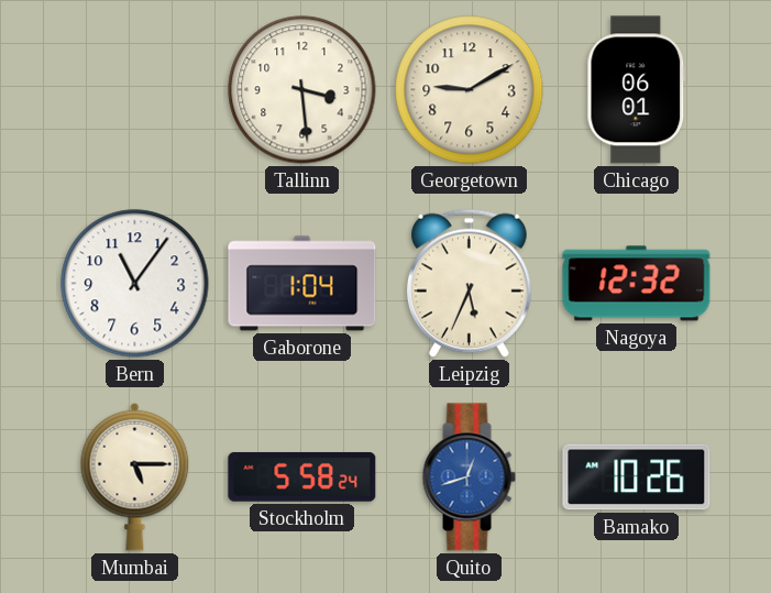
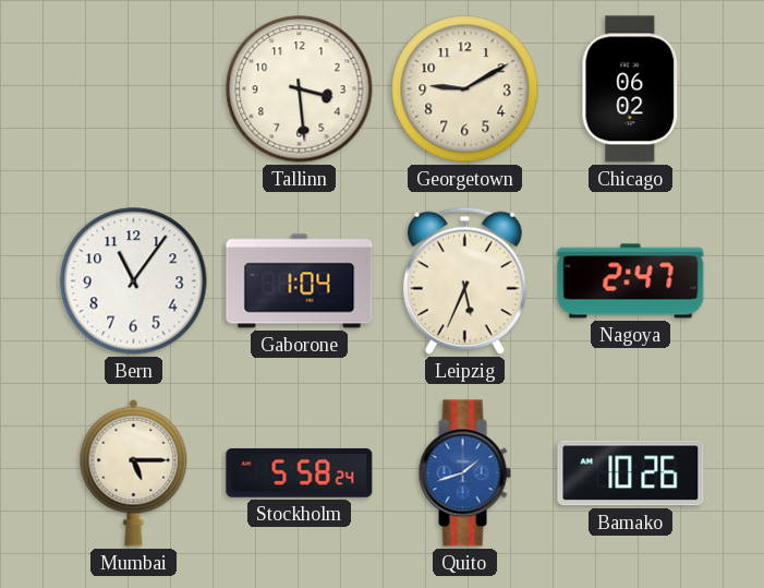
Chicago: 06:01 -> 06:02
Nagoya: 12:32 -> 2:47
Quito: 12:42 -> 1:42
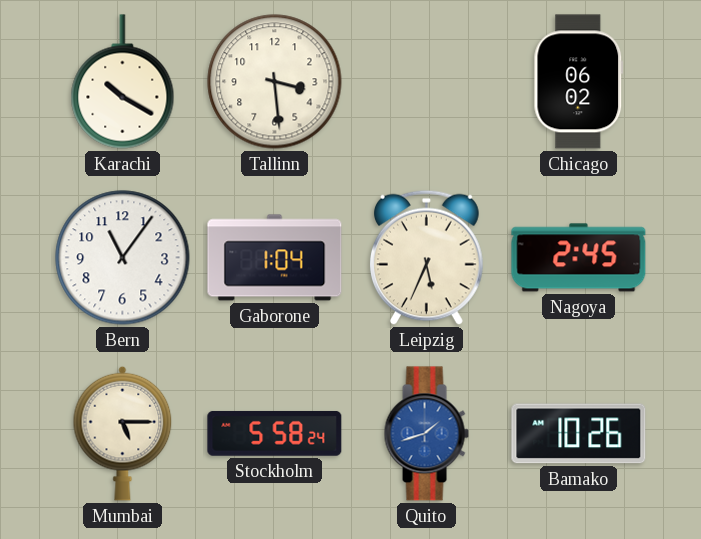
Karachi: none -> 10:20
Georgetown: 9:10 -> none
Nagoya: 2:47 -> 2:45
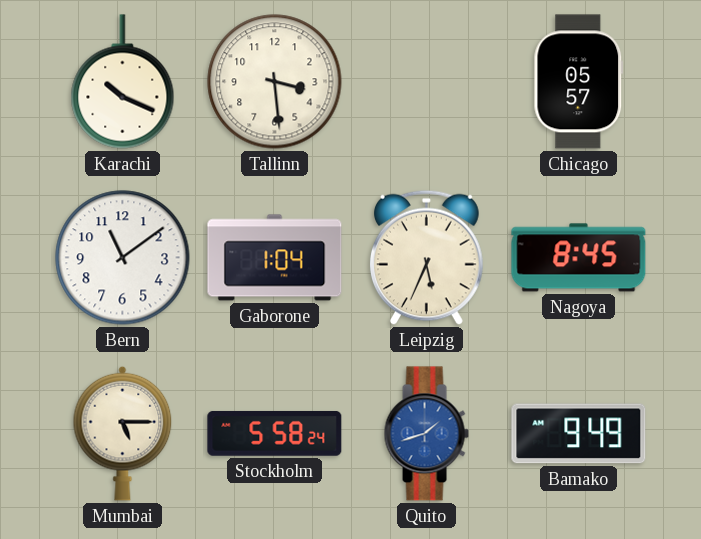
Karachi: 10:20 -> 10:19
Chicago: 06:02 -> 05:57
Bern: 11:06 -> 11:09
Nagoya: 2:45 -> 8:45
Bamako: 10:26 -> 9:49
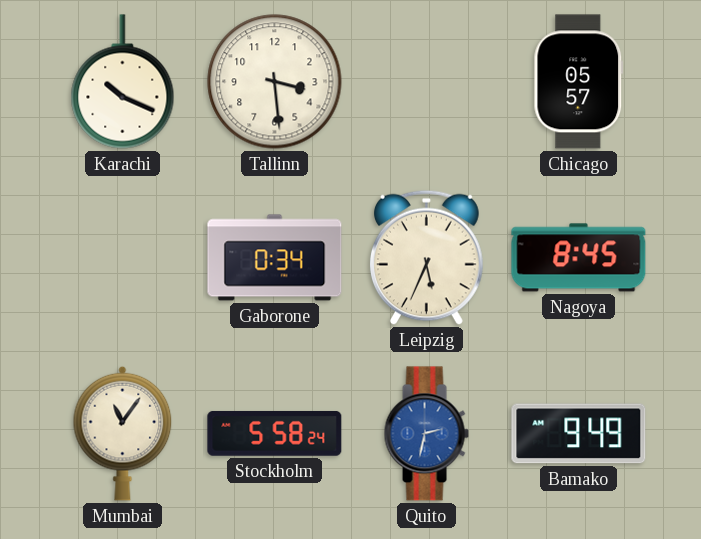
Bern: 11:09 -> none
Gaborone: 1:04 -> 0:34
Mumbai: 5:15 -> 11:06
Quito: 1:42 -> 2:32
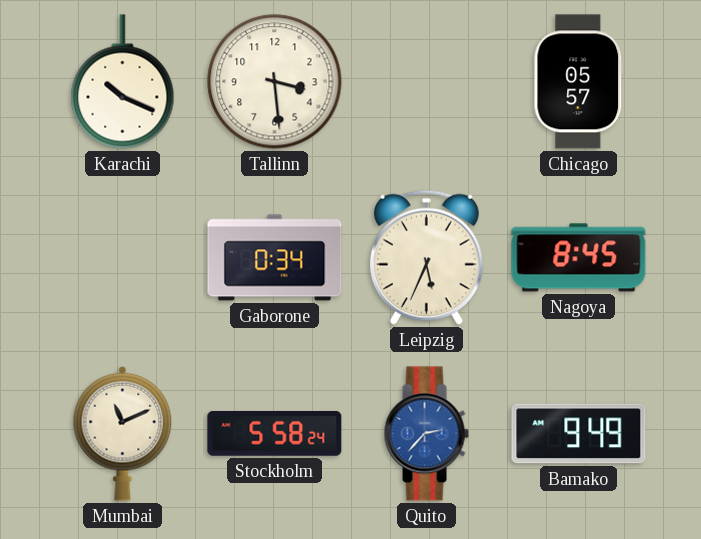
Mumbai: 11:06 -> 11:11
Quito: 2:32 -> 2:37
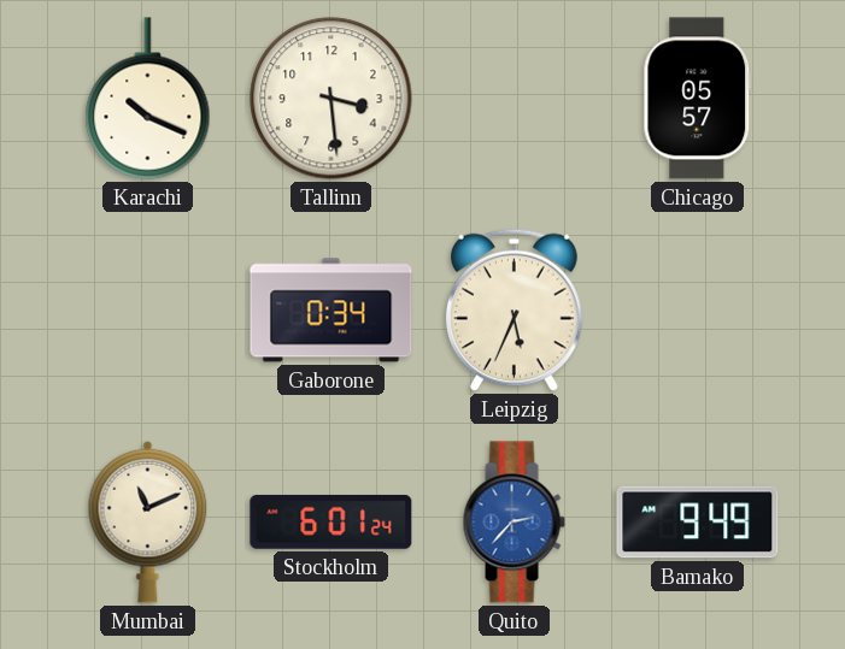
Nagoya: 8:45 -> none
Stockholm: 5:58 -> 6:01
